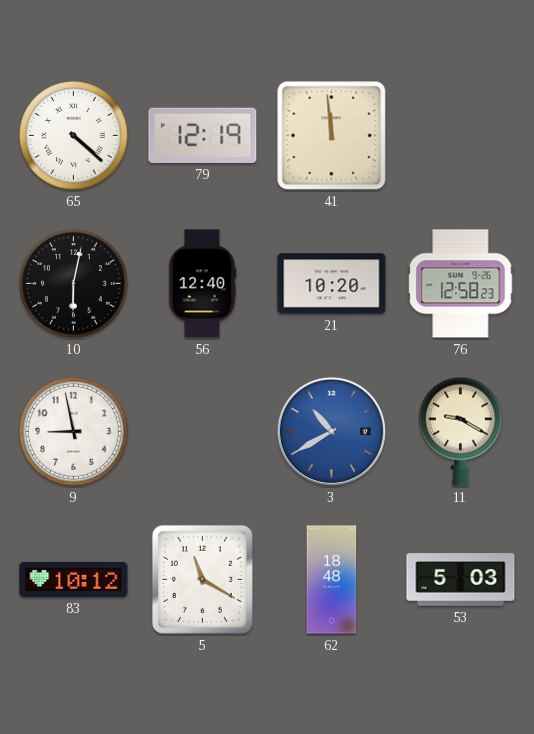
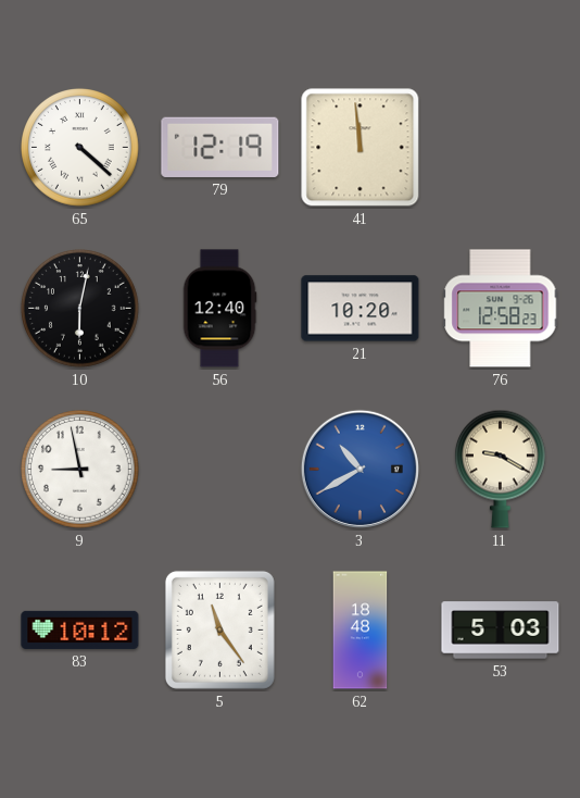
5: 11:20 -> 11:24
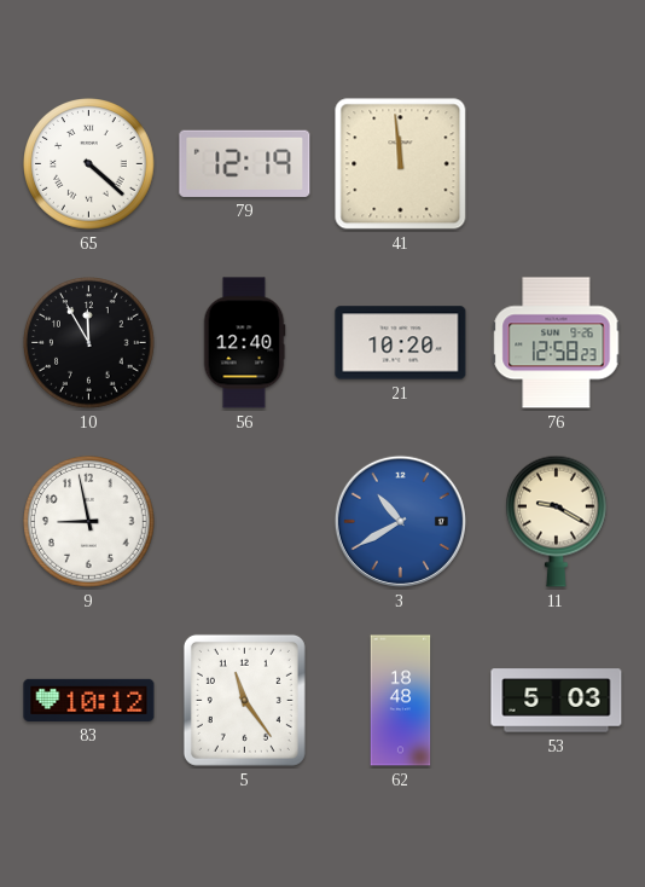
10: 6:02 -> 11:55
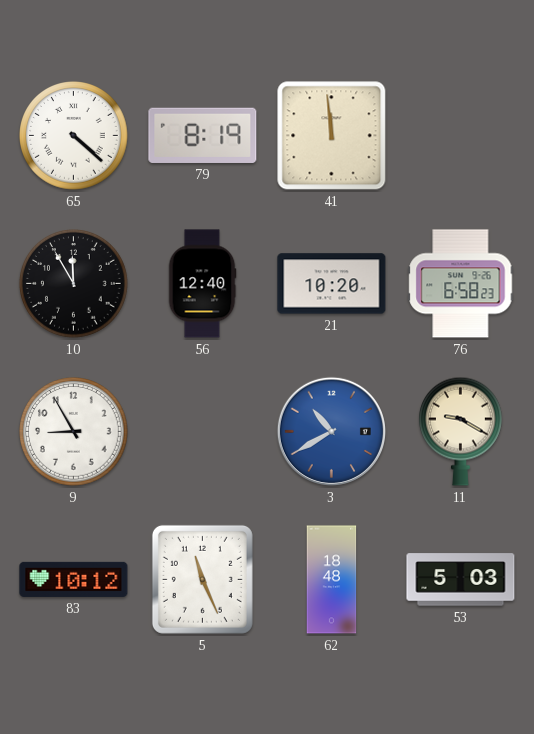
79: 12:19 -> 8:19
76: 12:58 -> 6:58
9: 8:58 -> 8:55
5: 11:24 -> 11:26
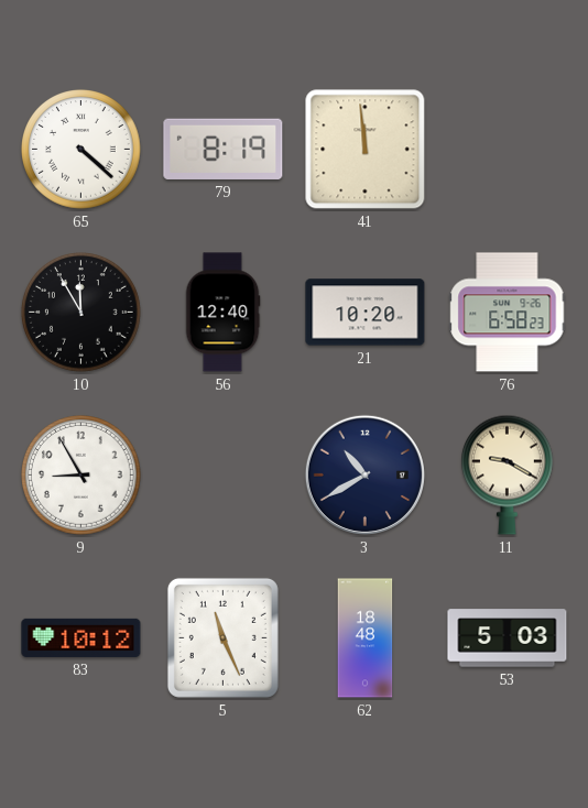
3 dial: blue -> navy
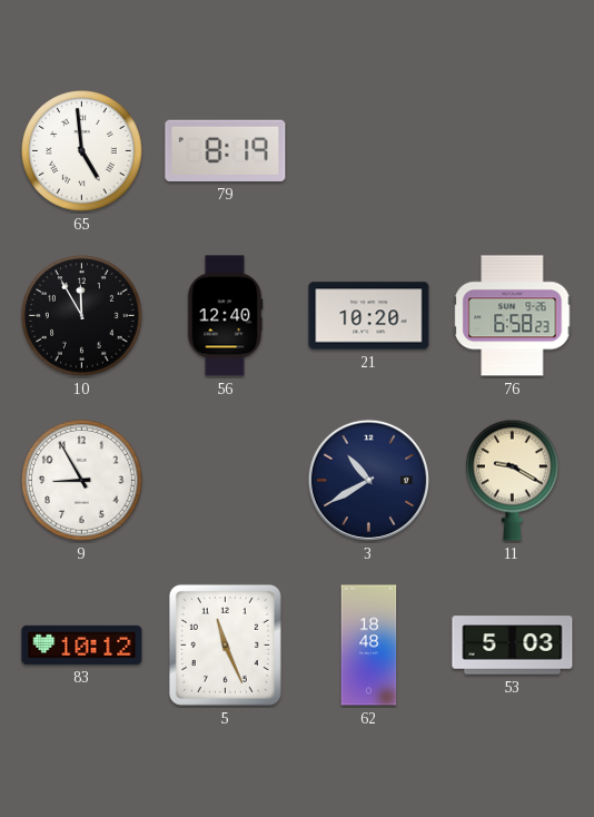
65: 4:22 -> 4:59
41: 11:59 -> none
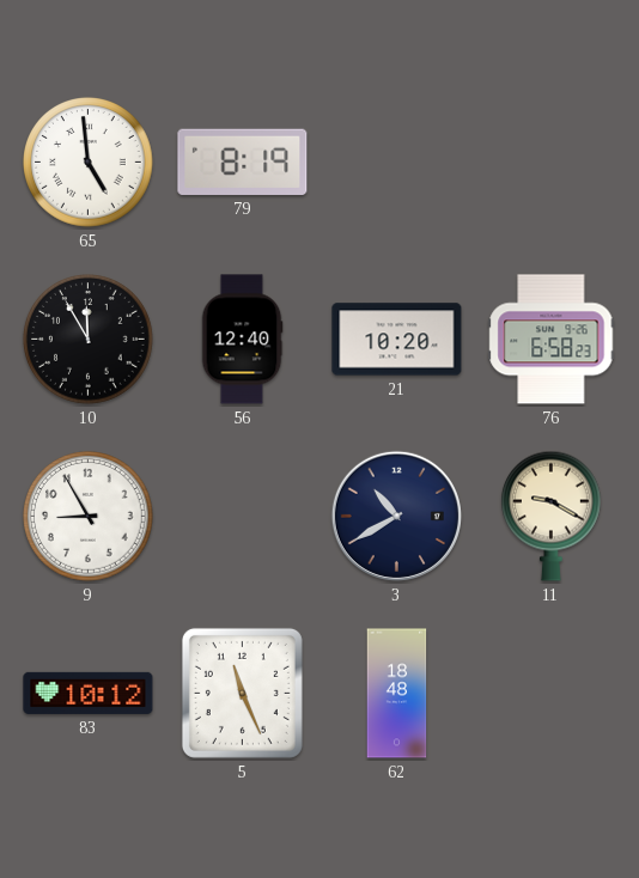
53: 5:03 -> none
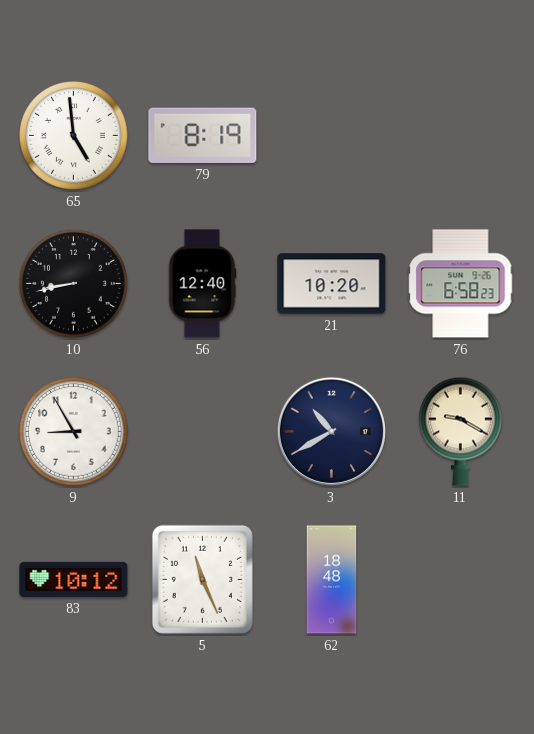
10: 11:55 -> 8:43
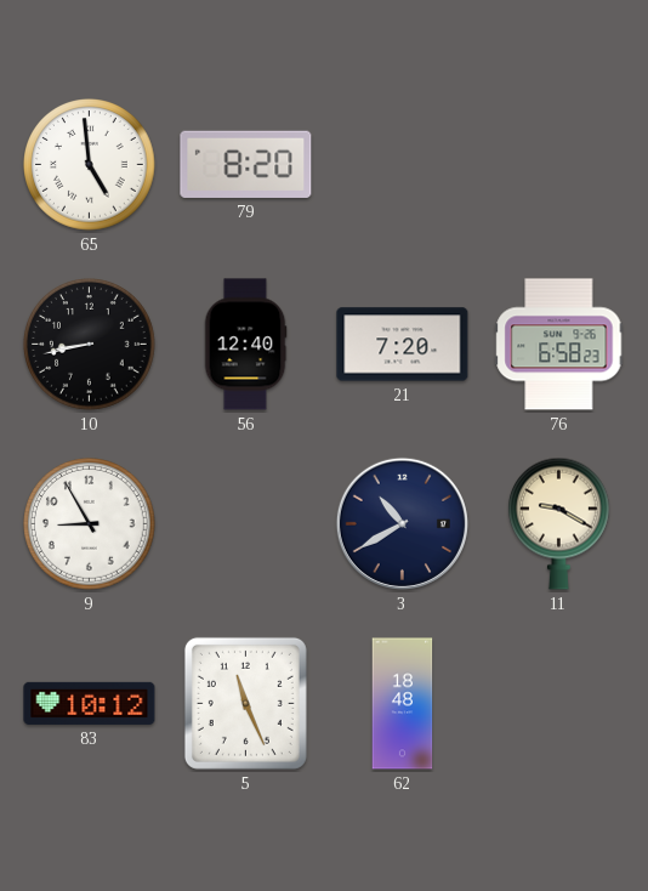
79: 8:19 -> 8:20
21: 10:20 -> 7:20
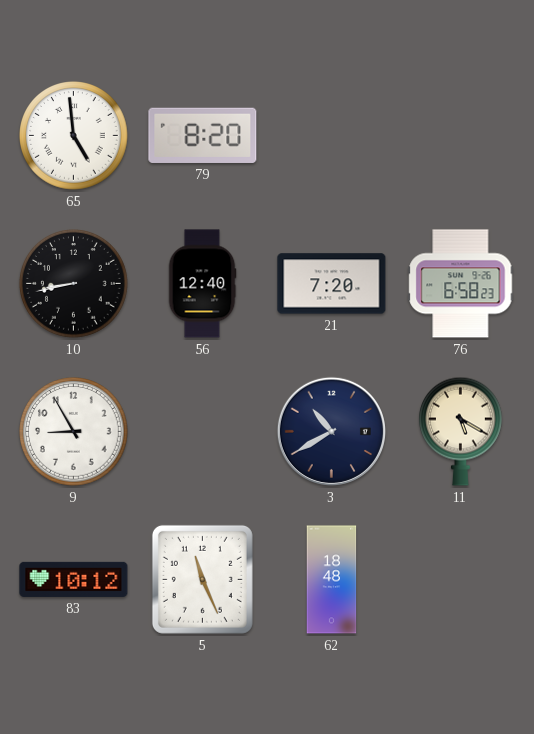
11: 9:20 -> 5:20
